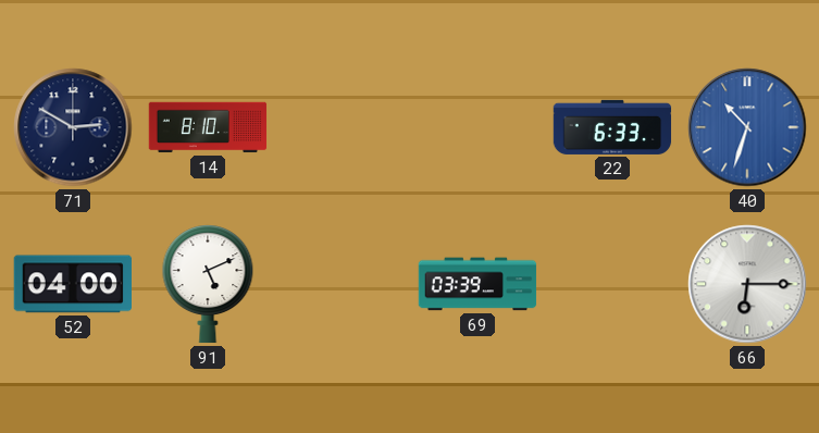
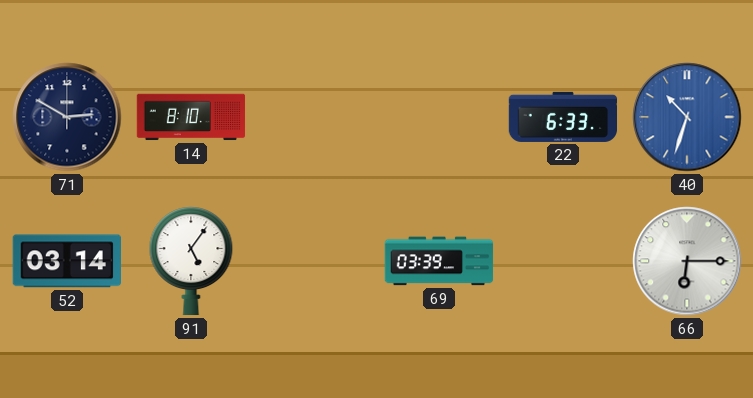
52: 04:00 -> 03:14
91: 5:11 -> 5:06
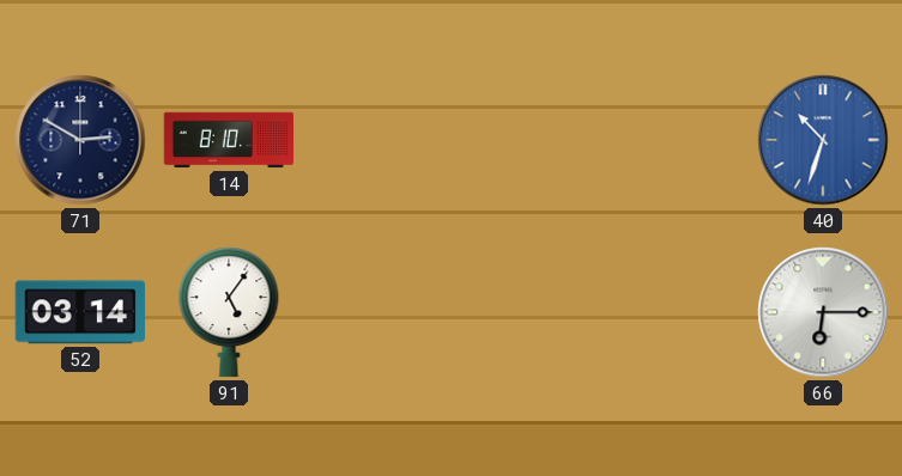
22: 6:33 -> none
69: 03:39 -> none
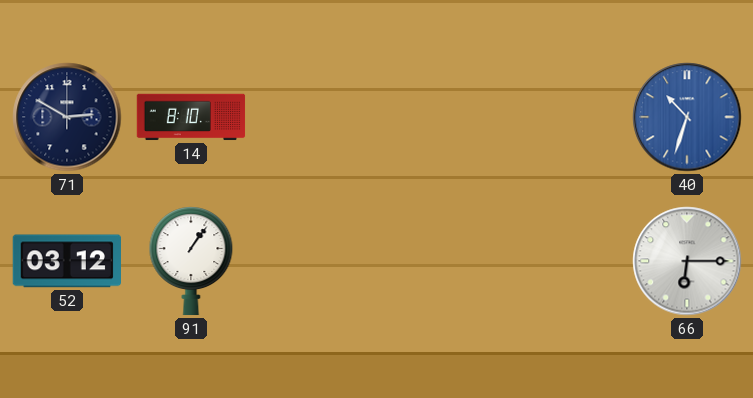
52: 03:14 -> 03:12
91: 5:06 -> 1:06
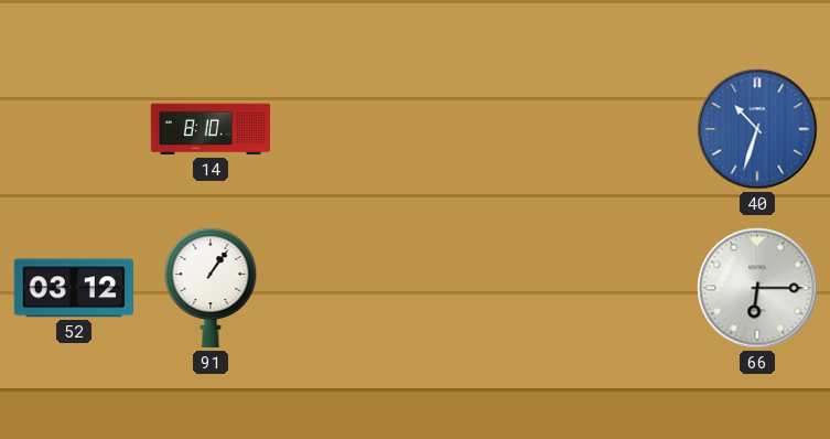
71: 2:50 -> none
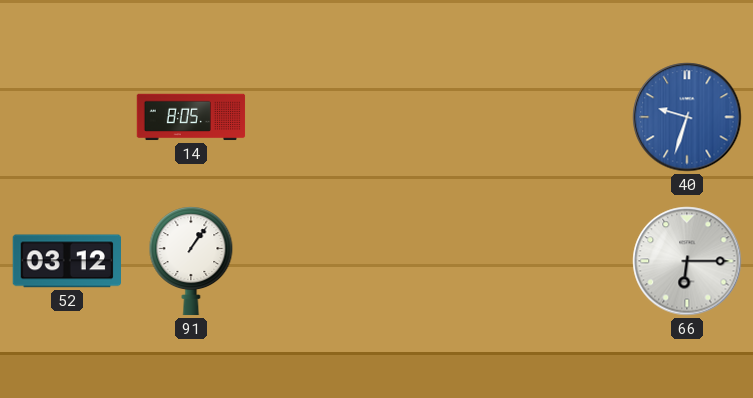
14: 8:10 -> 8:05
40: 10:33 -> 9:33
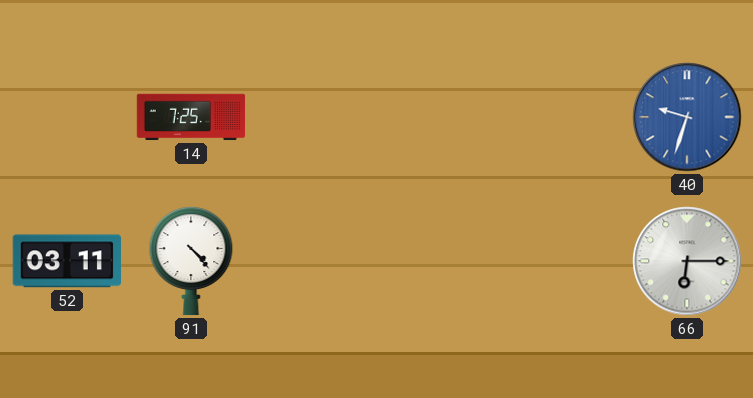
14: 8:05 -> 7:25
52: 03:12 -> 03:11
91: 1:06 -> 4:23
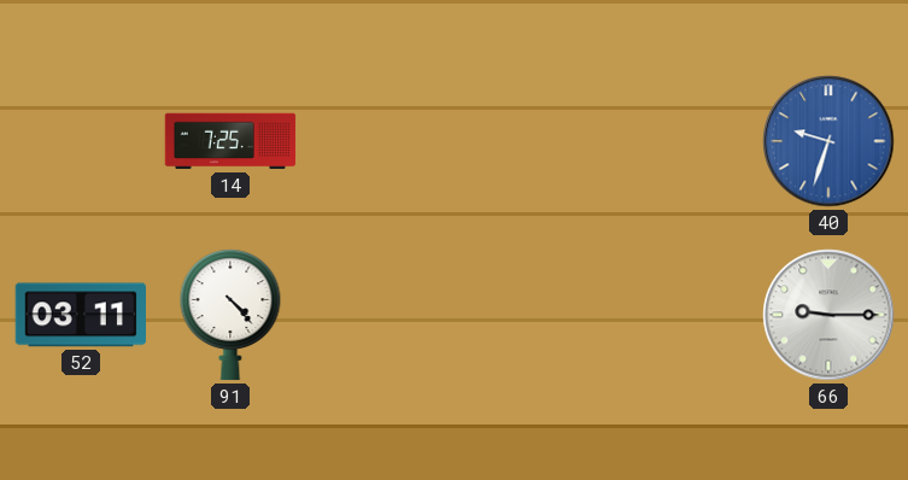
66: 6:15 -> 9:15
